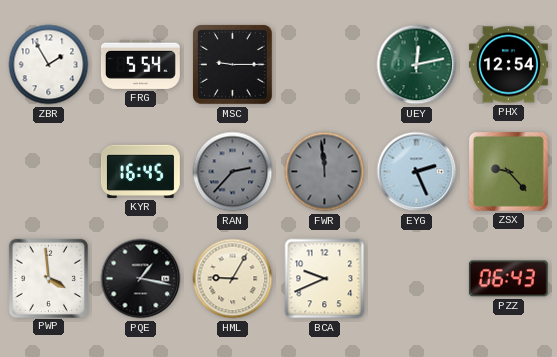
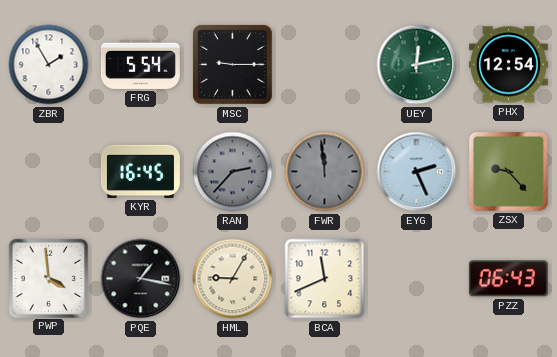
BCA: 9:41 -> 11:41
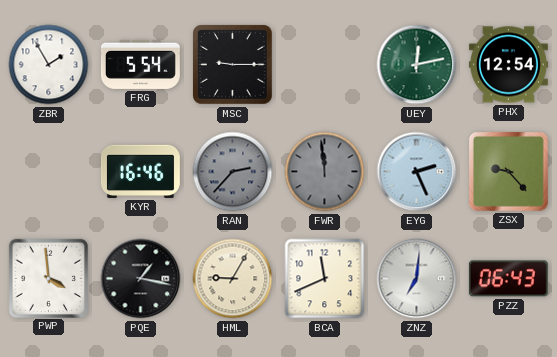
KYR: 16:45 -> 16:46
ZNZ: none -> 7:01
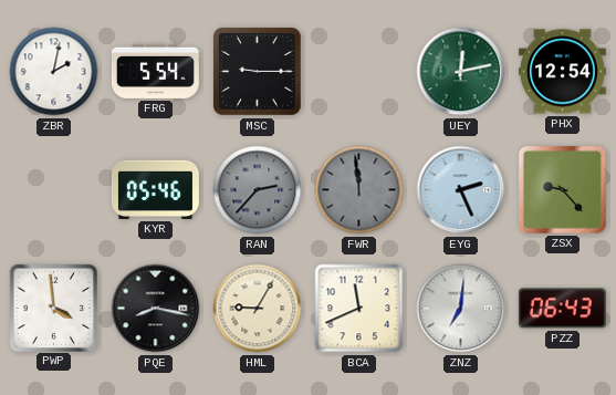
ZBR: 1:55 -> 2:02
KYR: 16:46 -> 05:46
PQE: 1:17 -> 8:17
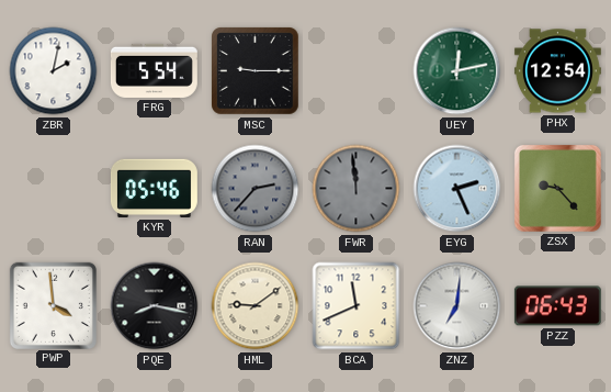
HML: 9:05 -> 9:09
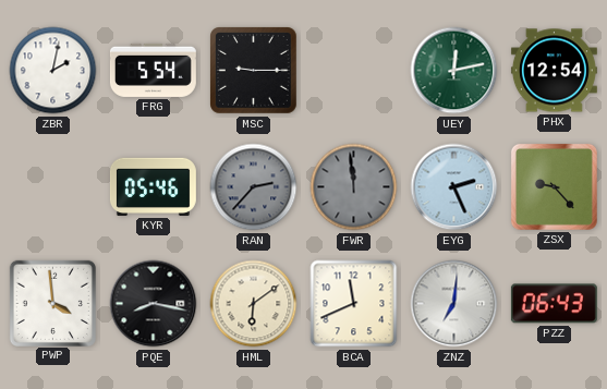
HML: 9:09 -> 6:09
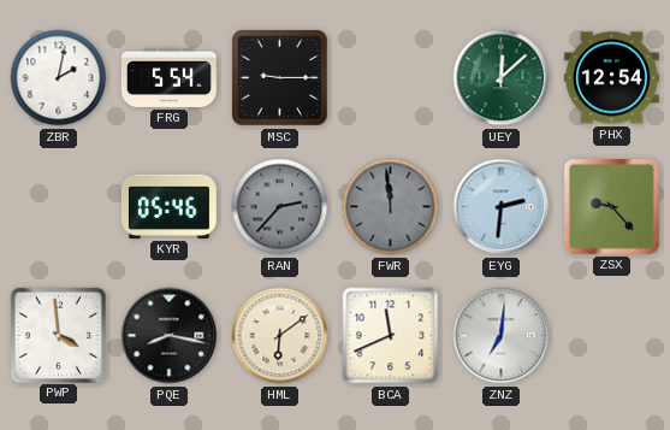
UEY: 12:13 -> 12:08
EYG: 2:26 -> 2:31
PZZ: 06:43 -> none
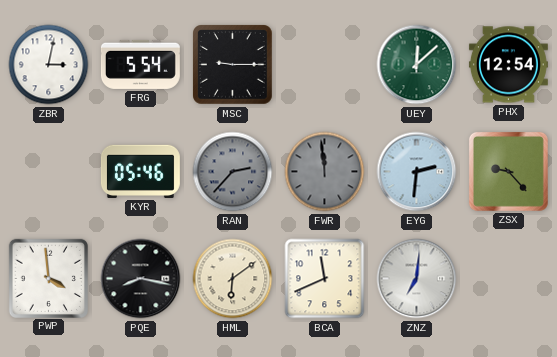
ZBR: 2:02 -> 3:02
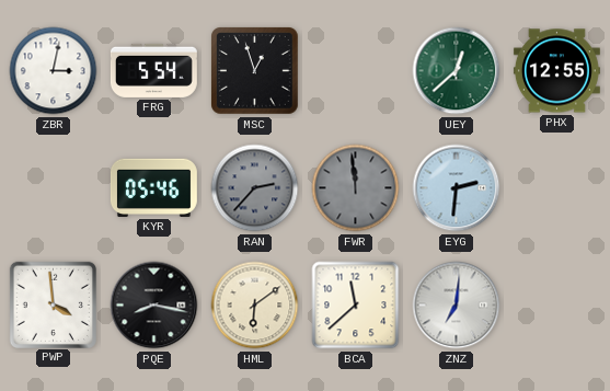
MSC: 9:15 -> 12:57
UEY: 12:08 -> 12:38
PHX: 12:54 -> 12:55
ZSX: 9:23 -> none
BCA: 11:41 -> 11:38
